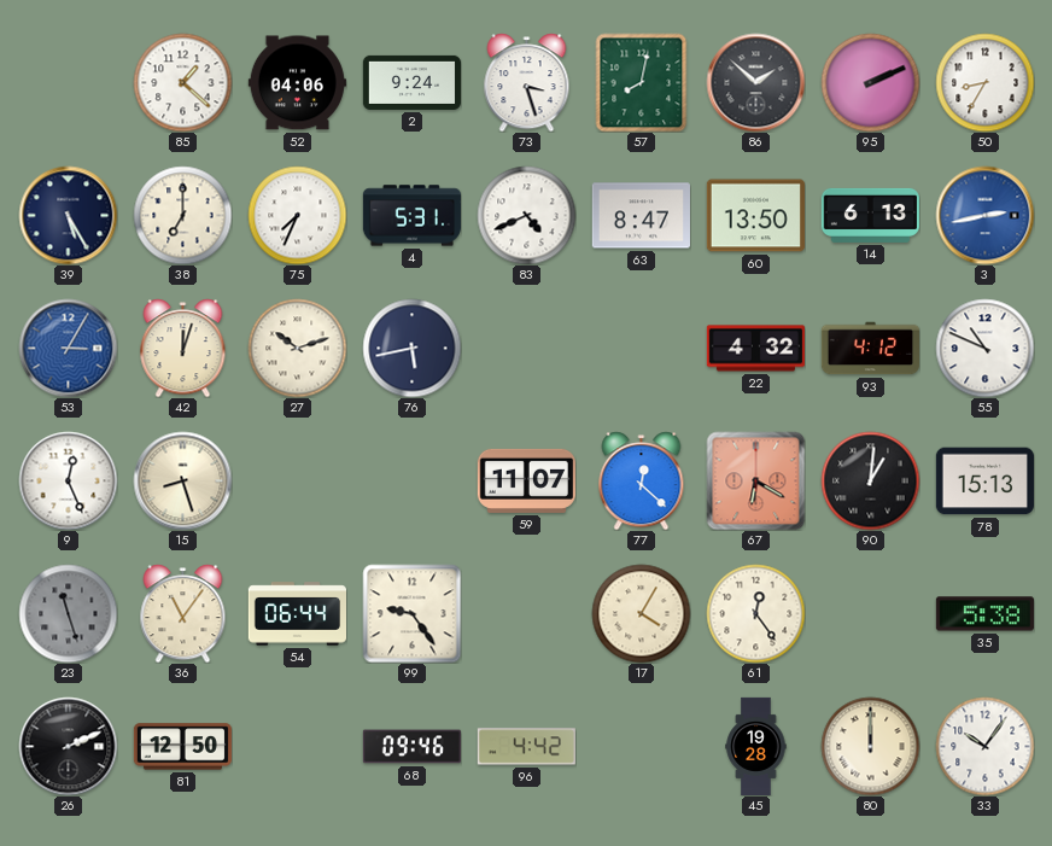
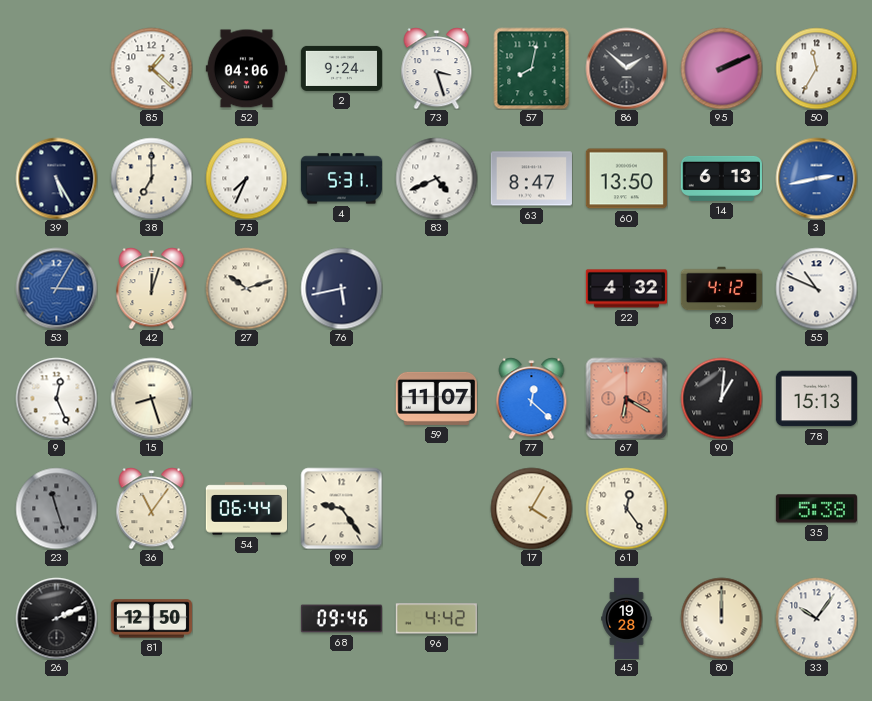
50: 8:35 -> 11:35
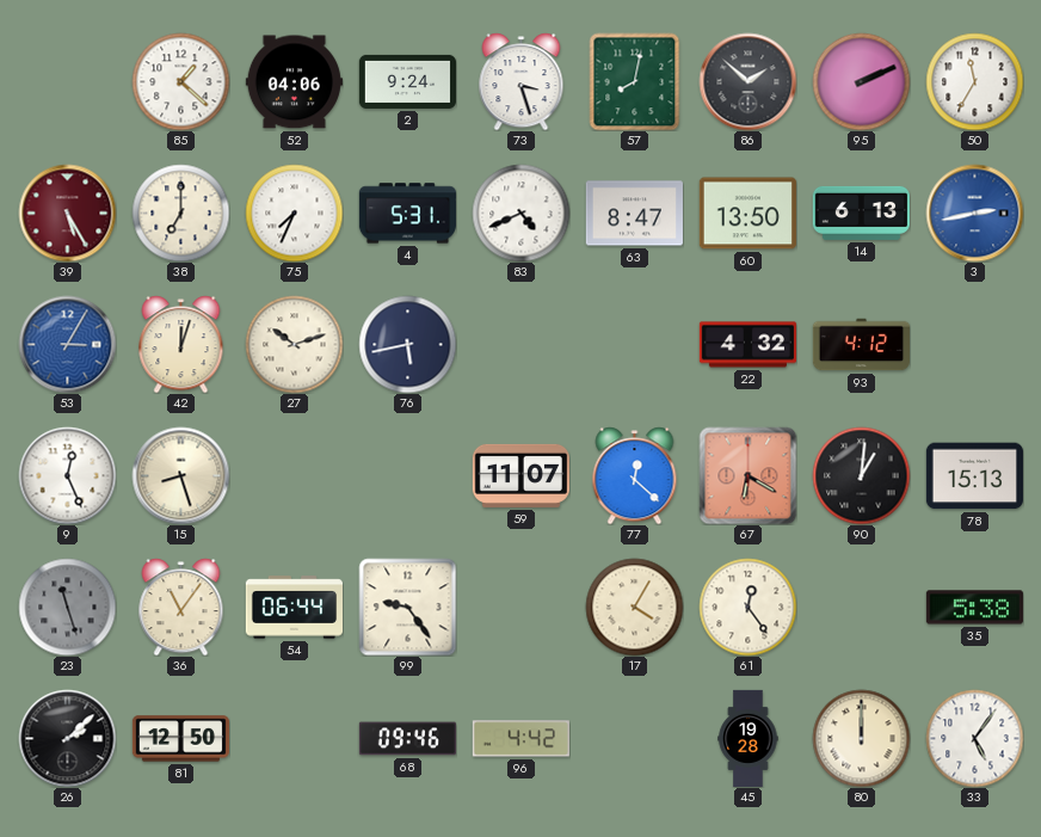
39 dial: navy -> burgundy
55: 10:49 -> none
26: 2:11 -> 2:08
33: 10:06 -> 5:06
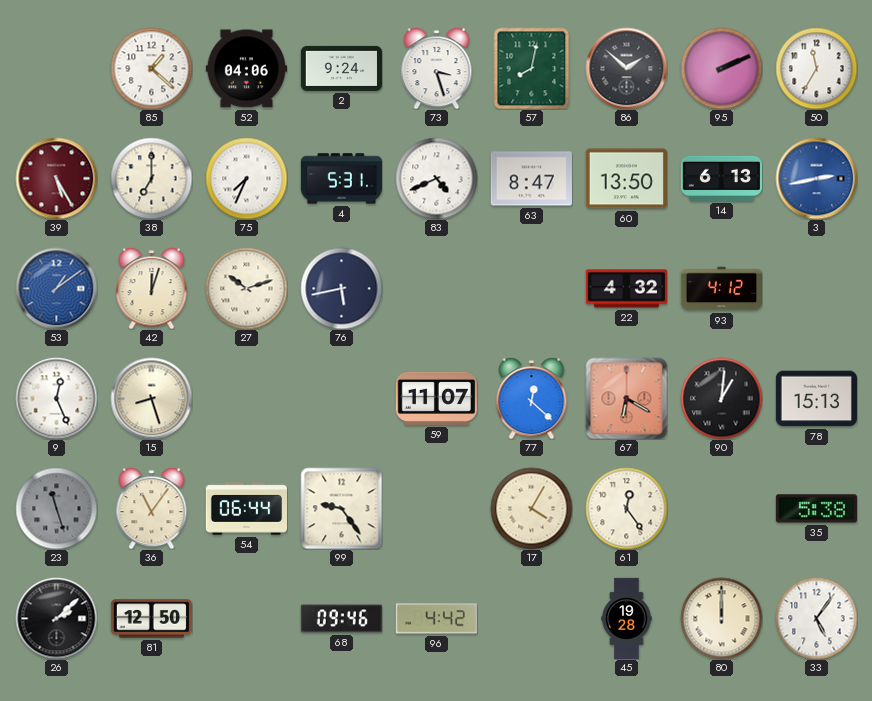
53: 3:05 -> 1:09
